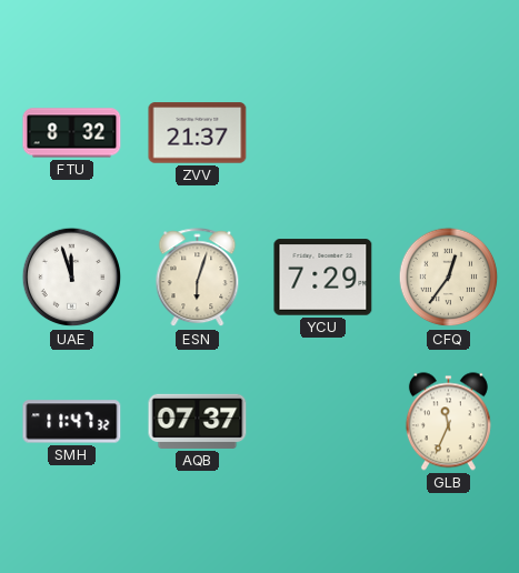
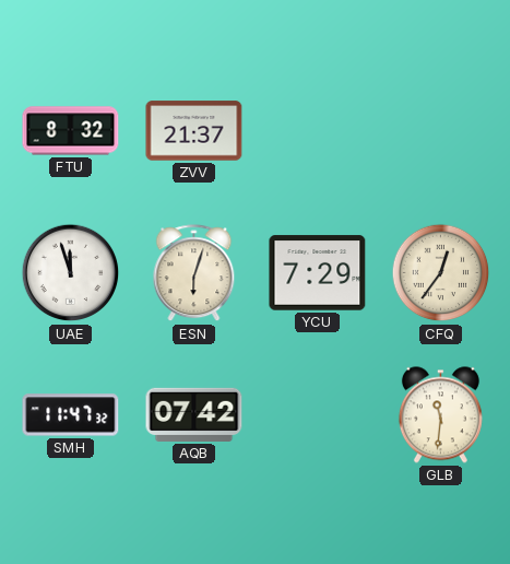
AQB: 07:37 -> 07:42
GLB: 11:34 -> 11:31
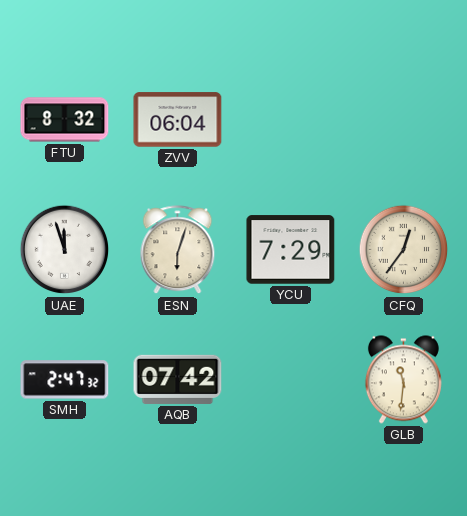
ZVV: 21:37 -> 06:04
SMH: 11:47 -> 2:47
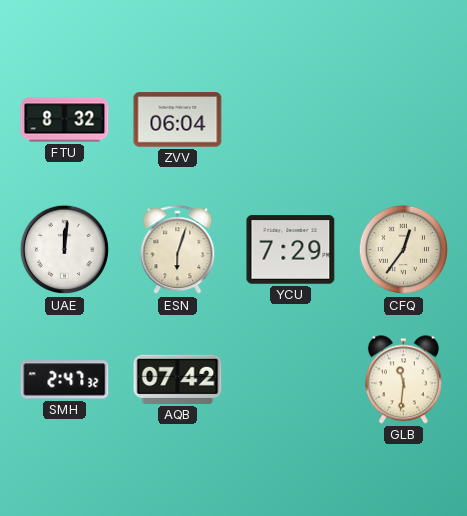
UAE: 11:57 -> 12:01
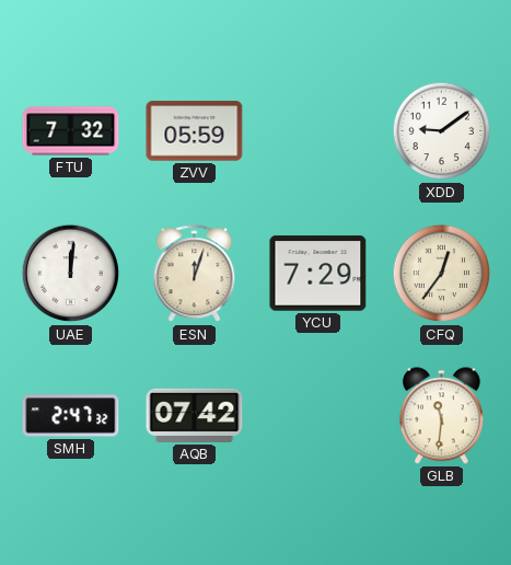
FTU: 8:32 -> 7:32
ZVV: 06:04 -> 05:59
XDD: none -> 9:09
ESN: 6:03 -> 12:03
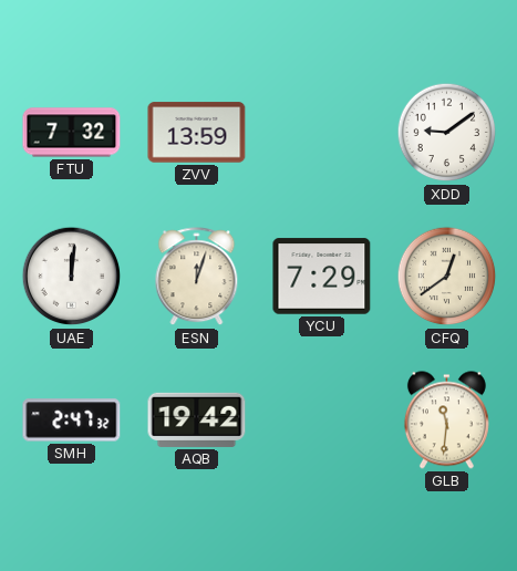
ZVV: 05:59 -> 13:59
CFQ: 12:36 -> 12:39
AQB: 07:42 -> 19:42
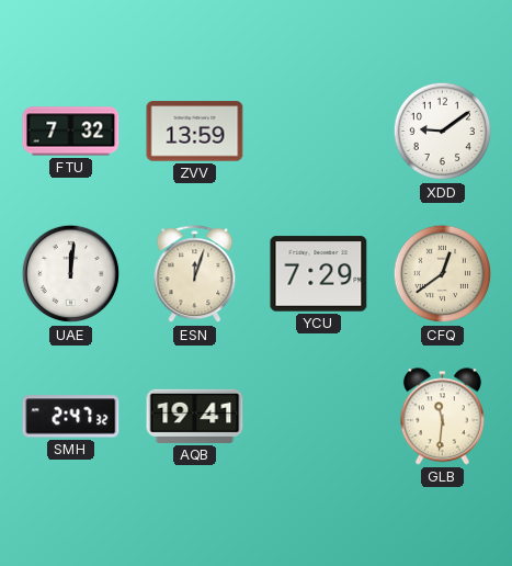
AQB: 19:42 -> 19:41
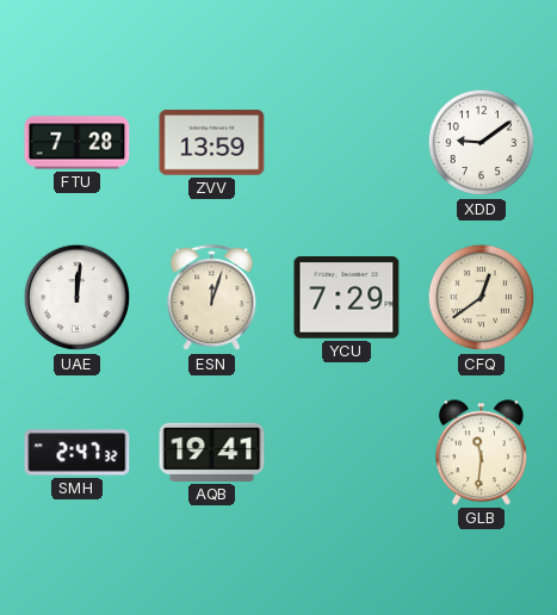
FTU: 7:32 -> 7:28
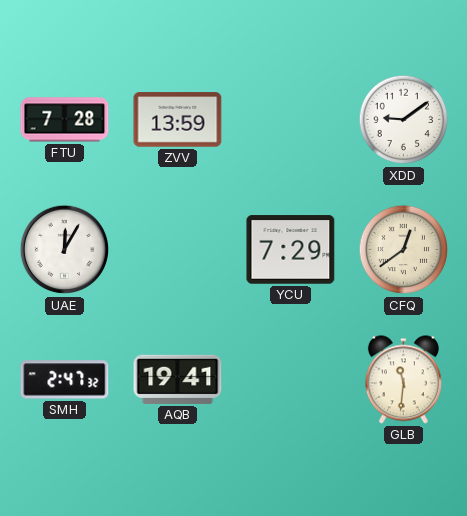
UAE: 12:01 -> 12:05
ESN: 12:03 -> none
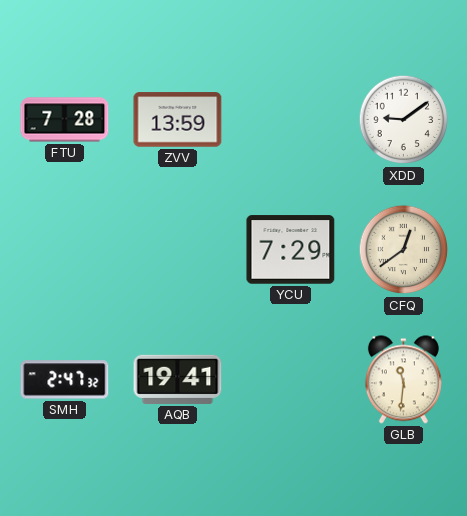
UAE: 12:05 -> none
